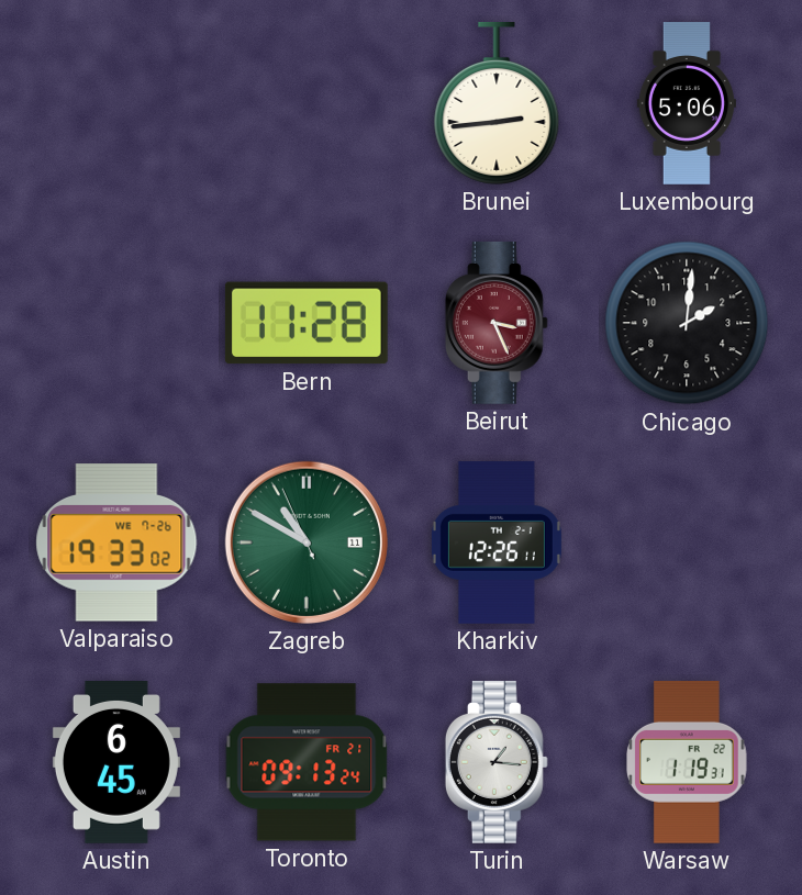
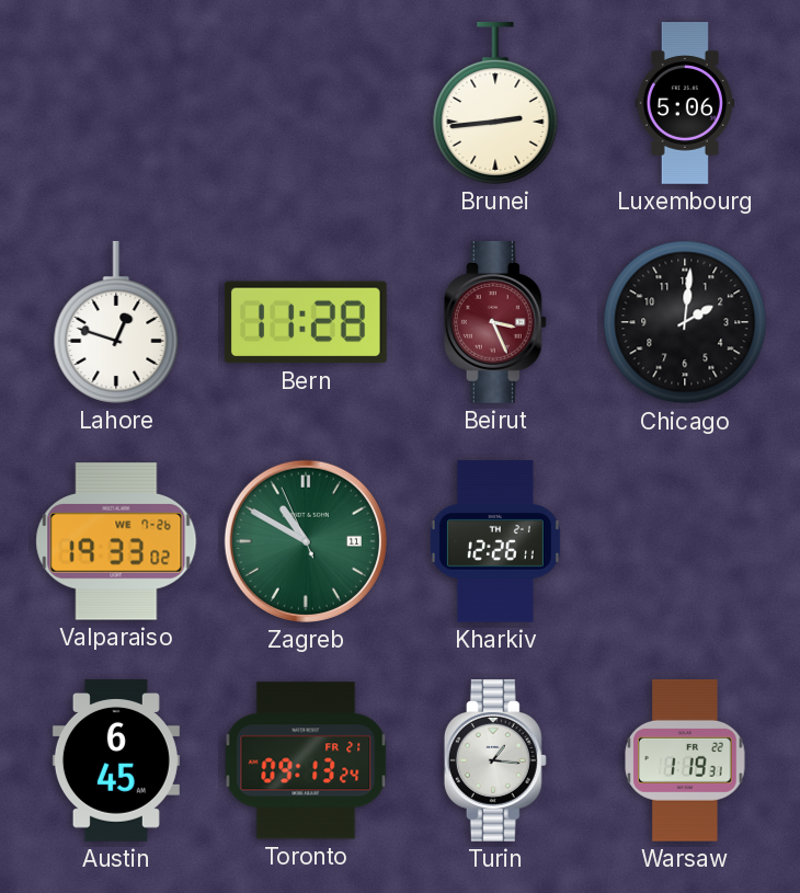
Lahore: none -> 12:48
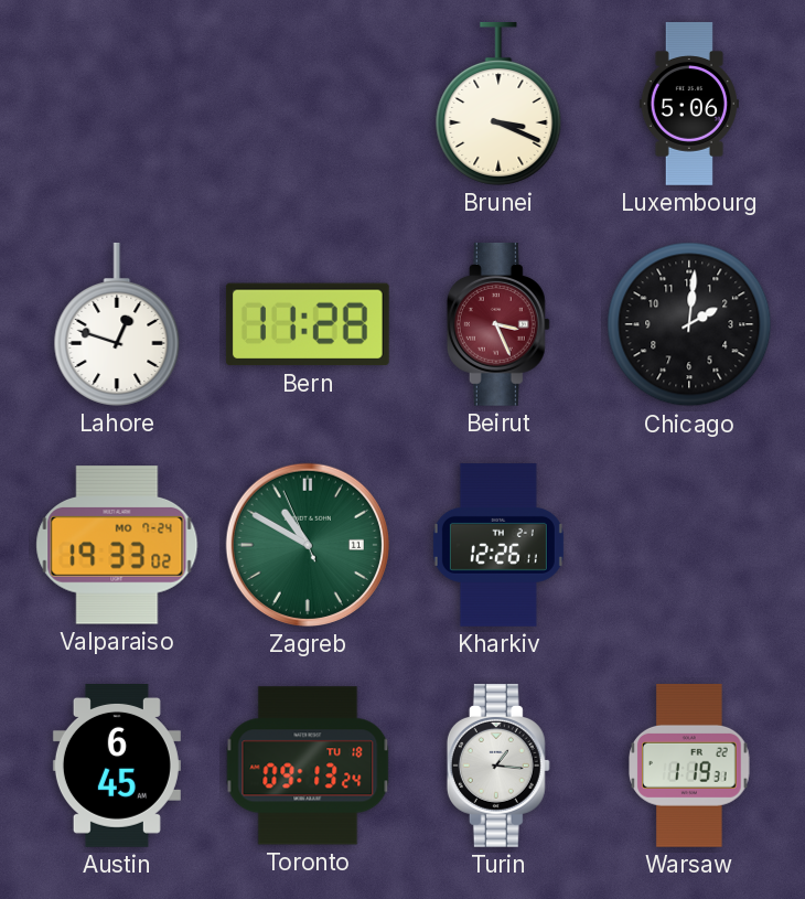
Brunei: 2:44 -> 3:19
Valparaiso date: WE 7-26 -> MO 7-24
Toronto date: FR 21 -> TU 18
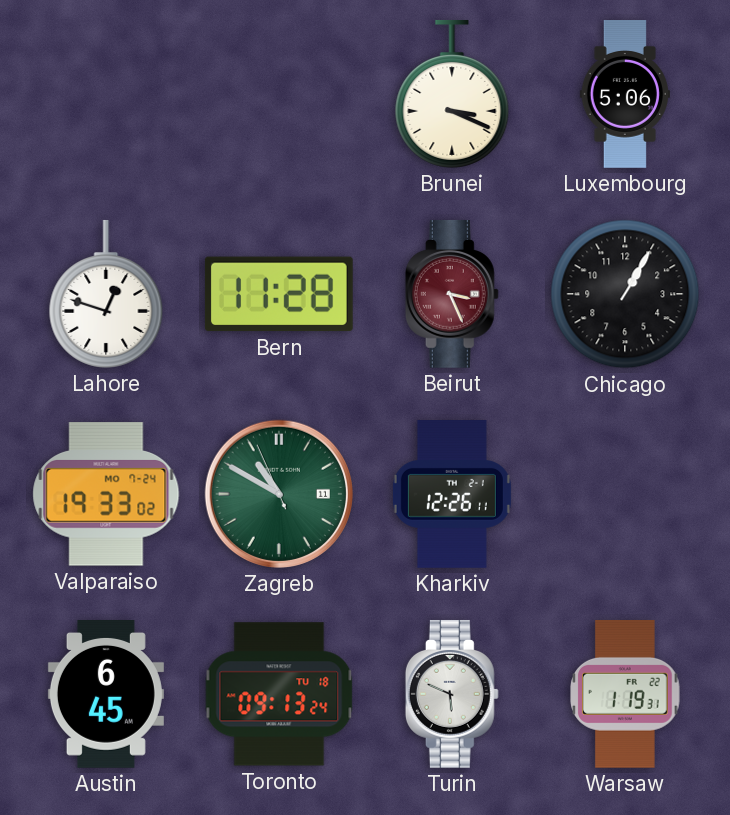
Chicago: 2:01 -> 1:05
Turin: 1:16 -> 5:49
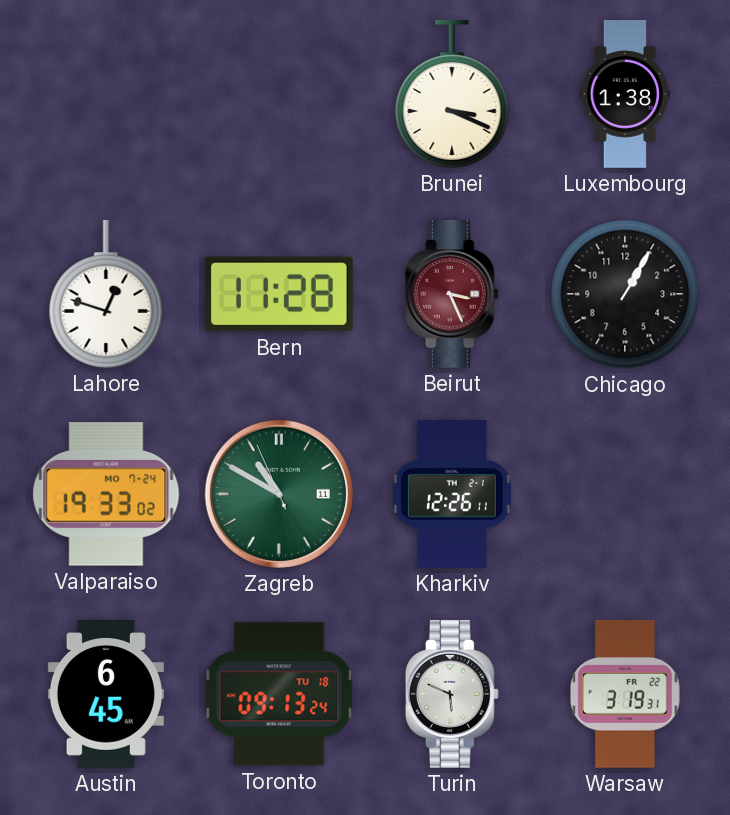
Luxembourg: 5:06 -> 1:38
Warsaw: 1:19 -> 3:19
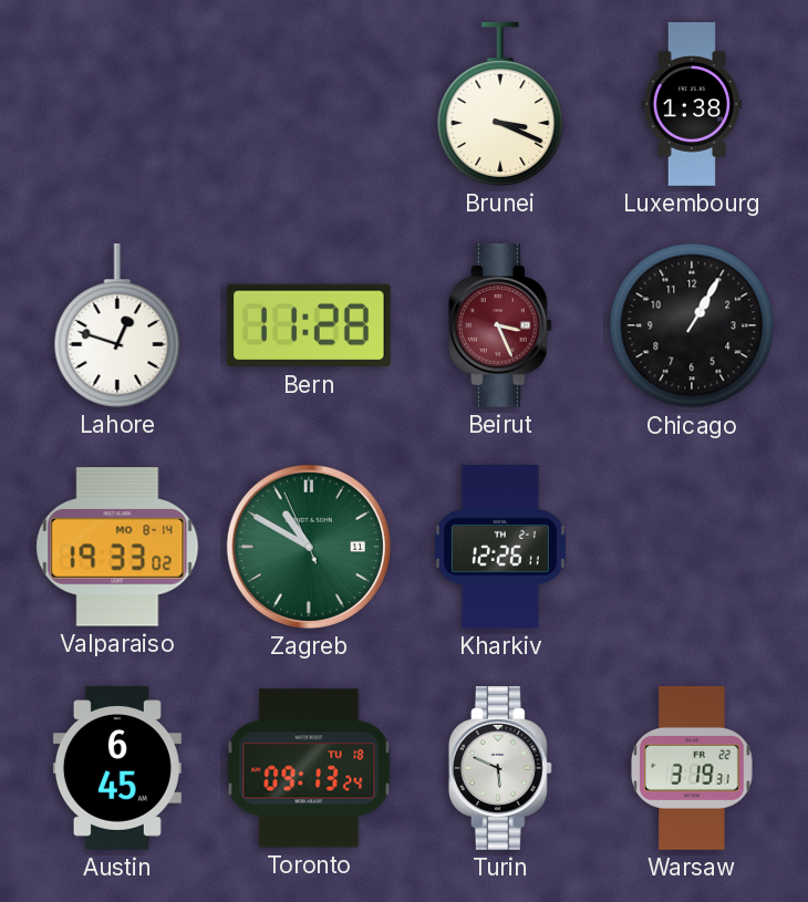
Valparaiso date: MO 7-24 -> MO 8-14
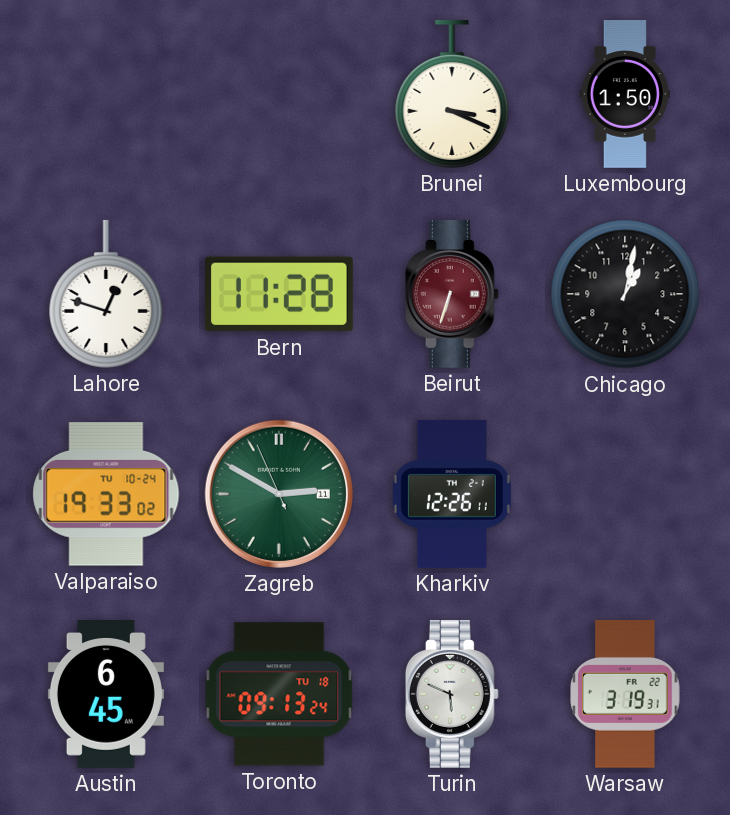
Luxembourg: 1:38 -> 1:50
Beirut: 3:26 -> 6:33
Chicago: 1:05 -> 1:02
Valparaiso date: MO 8-14 -> TU 10-24
Zagreb: 10:49 -> 2:49
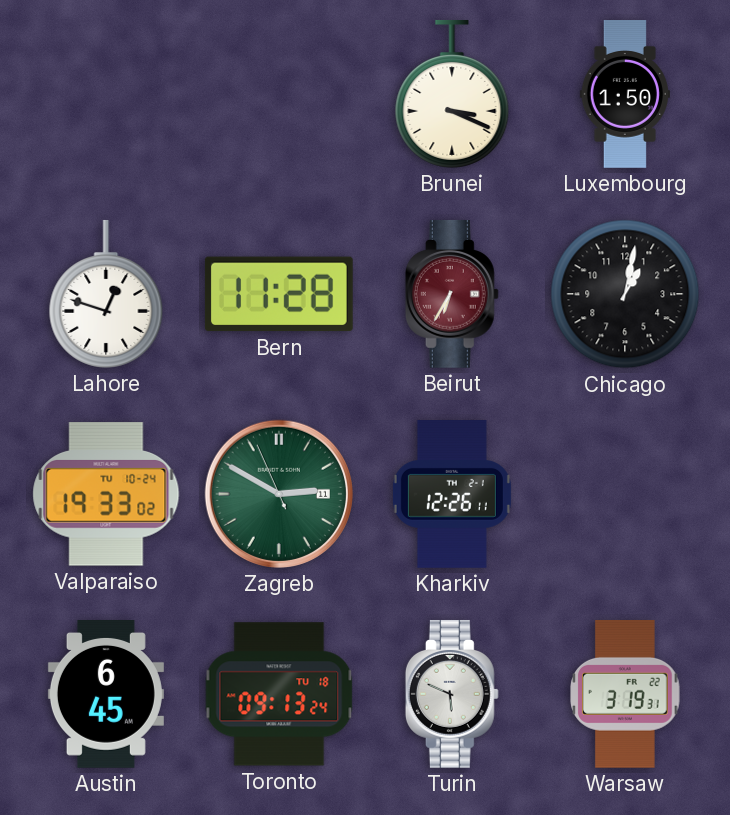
Beirut: 6:33 -> 6:35
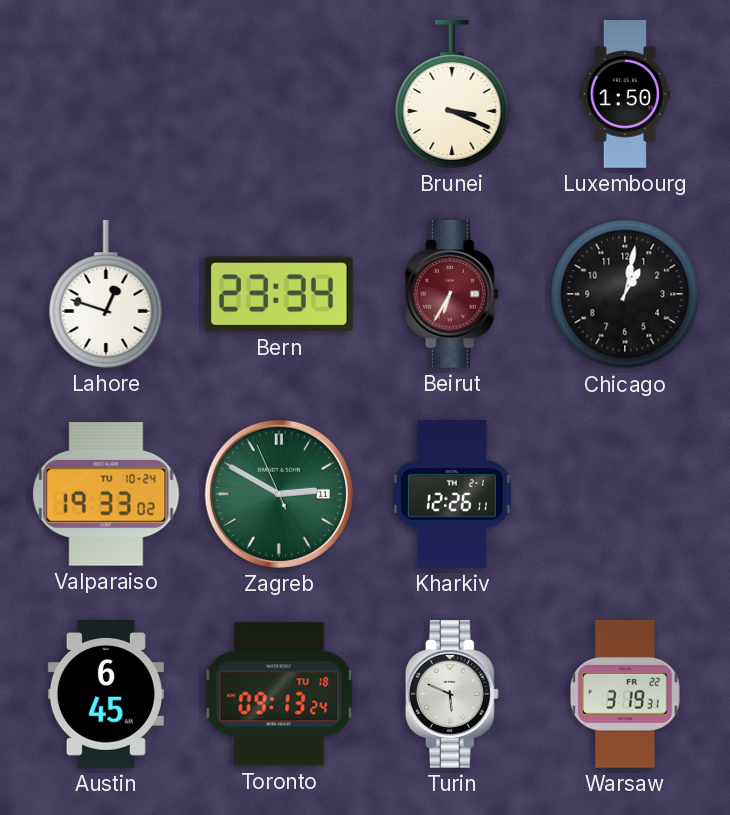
Bern: 11:28 -> 23:34
